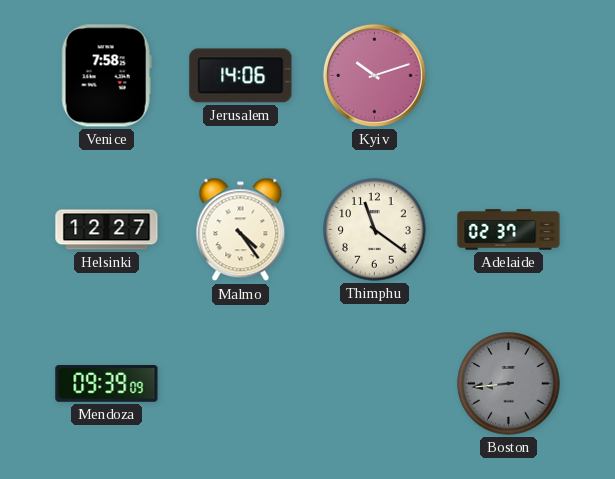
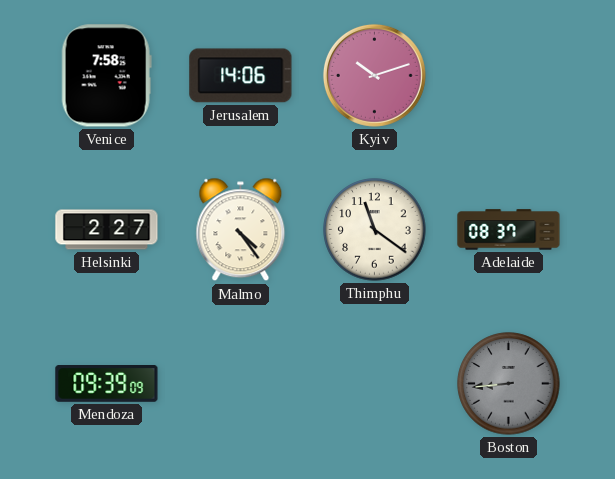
Helsinki: 12:27 -> 2:27
Adelaide: 02:37 -> 08:37
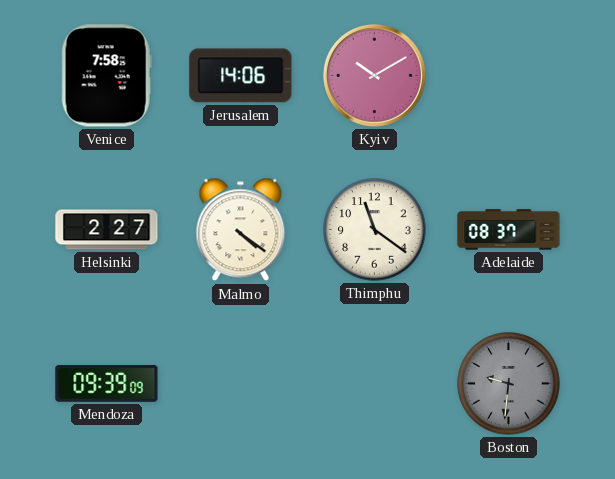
Kyiv: 10:12 -> 10:10
Malmo: 4:24 -> 4:21
Boston: 8:44 -> 9:31
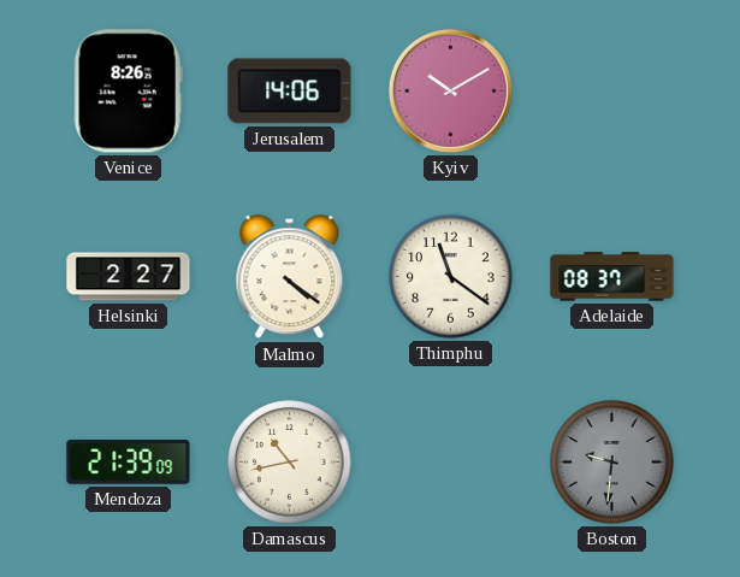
Venice: 7:58 -> 8:26
Mendoza: 09:39 -> 21:39
Damascus: none -> 10:43
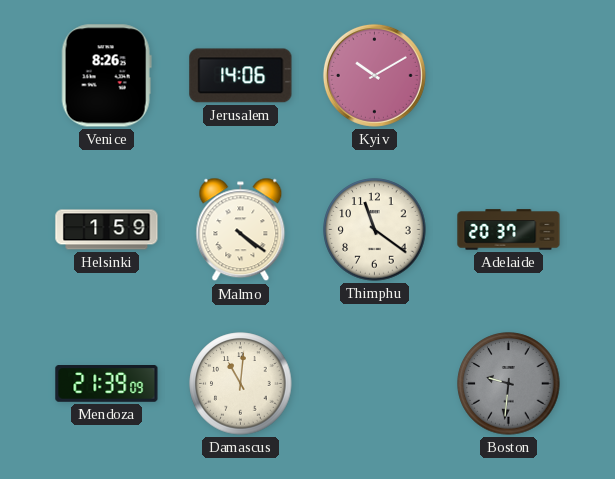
Helsinki: 2:27 -> 1:59
Adelaide: 08:37 -> 20:37
Damascus: 10:43 -> 11:01
